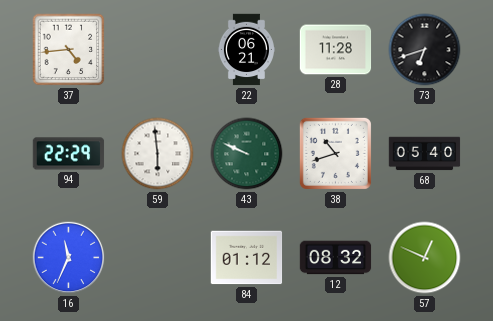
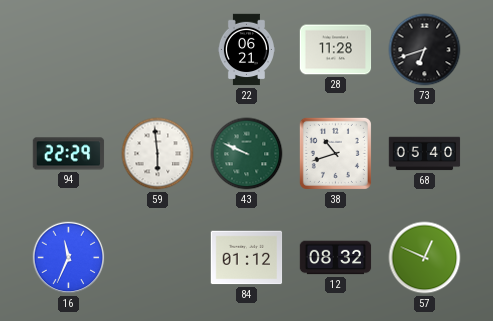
37: 4:44 -> none
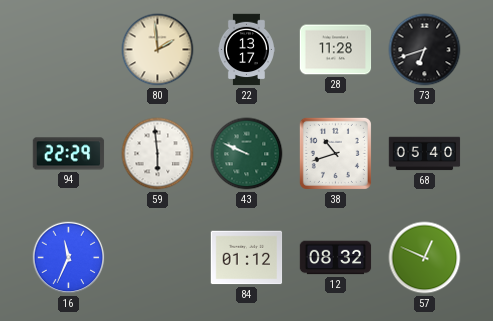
80: none -> 1:59
22: 06:21 -> 13:17
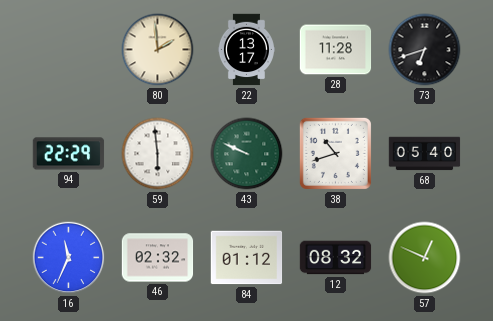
46: none -> 02:32
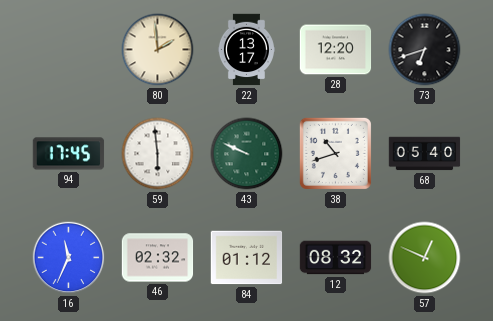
28: 11:28 -> 12:20
94: 22:29 -> 17:45
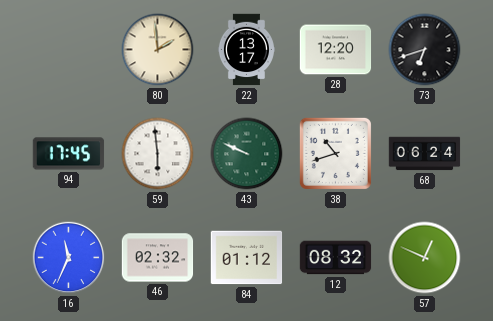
68: 05:40 -> 06:24
